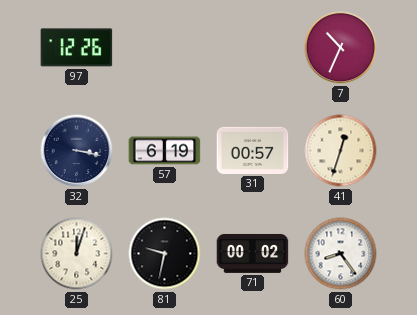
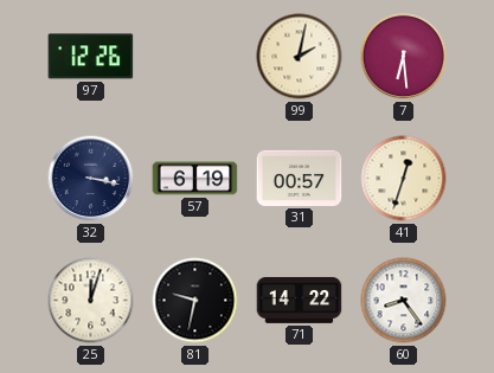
99: none -> 2:02
7: 10:34 -> 6:29
71: 00:02 -> 14:22
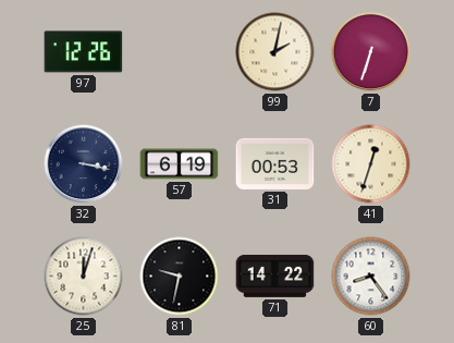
7: 6:29 -> 6:33
31: 00:57 -> 00:53
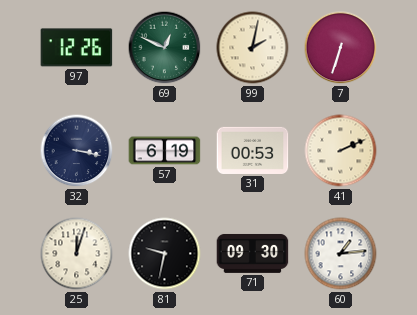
69: none -> 12:49
41: 12:33 -> 2:11
71: 14:22 -> 09:30
60: 8:24 -> 1:14
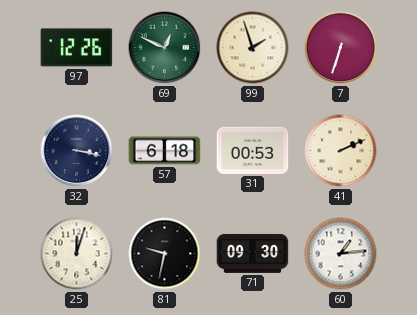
99: 2:02 -> 1:57
57: 6:19 -> 6:18
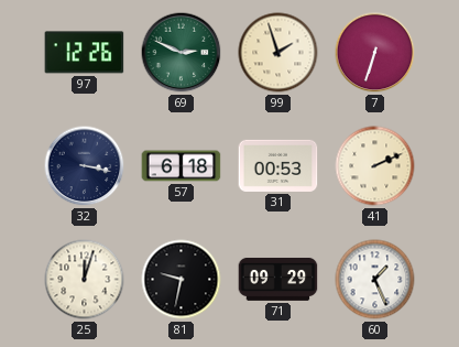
69: 12:49 -> 2:49
71: 09:30 -> 09:29
60: 1:14 -> 1:26
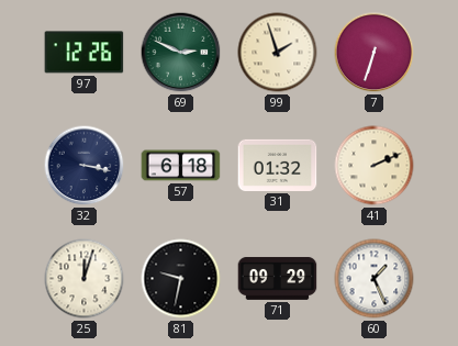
31: 00:53 -> 01:32
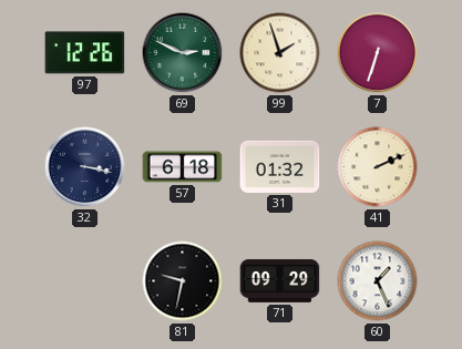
25: 12:03 -> none
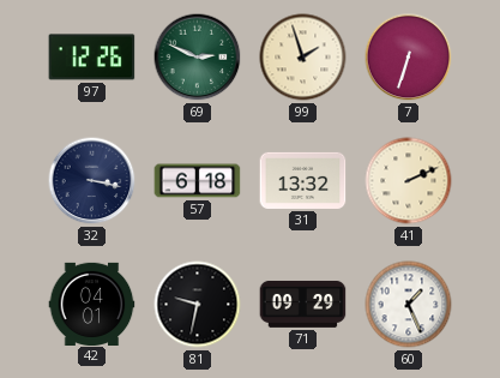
31: 01:32 -> 13:32
42: none -> 04:01
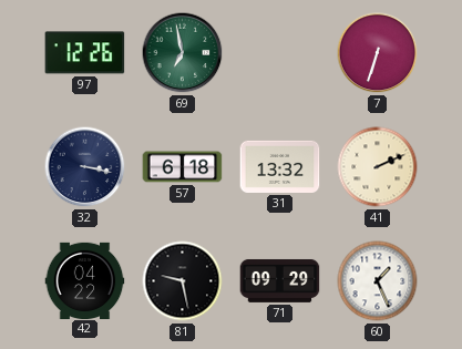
69: 2:49 -> 6:58
99: 1:57 -> none
42: 04:01 -> 04:22
81: 9:32 -> 9:28
